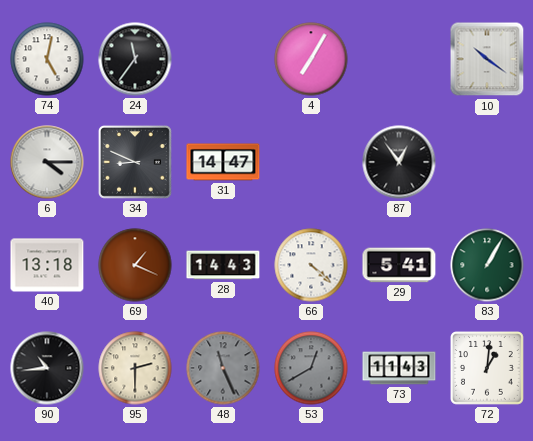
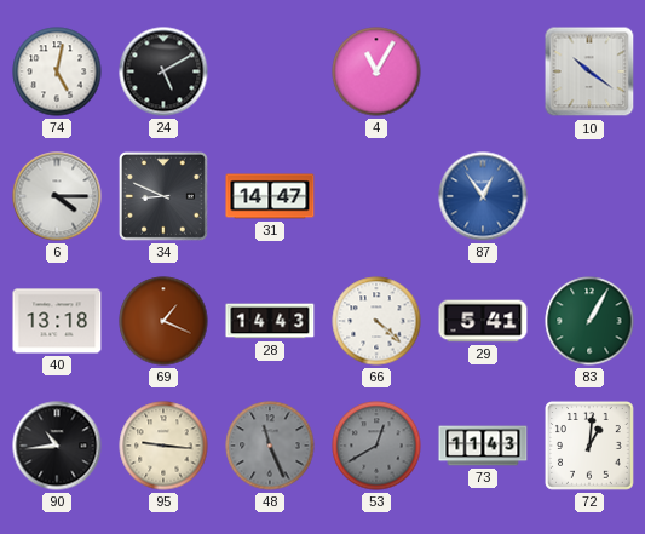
24: 11:36 -> 5:10
4: 7:05 -> 11:05
87 dial: black -> blue
95: 2:30 -> 9:16
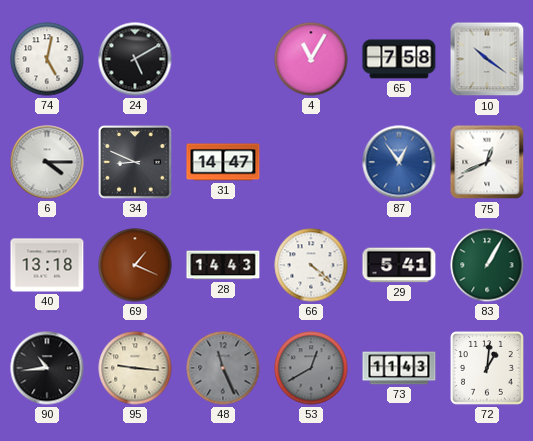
65: none -> 7:58
75: none -> 12:41
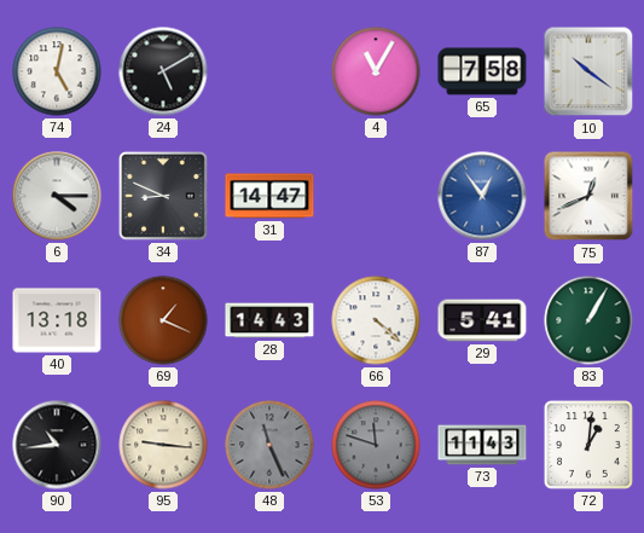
53: 12:40 -> 11:48
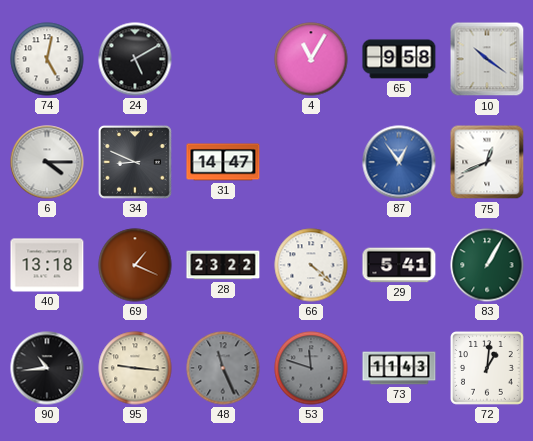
65: 7:58 -> 9:58
28: 14:43 -> 23:22
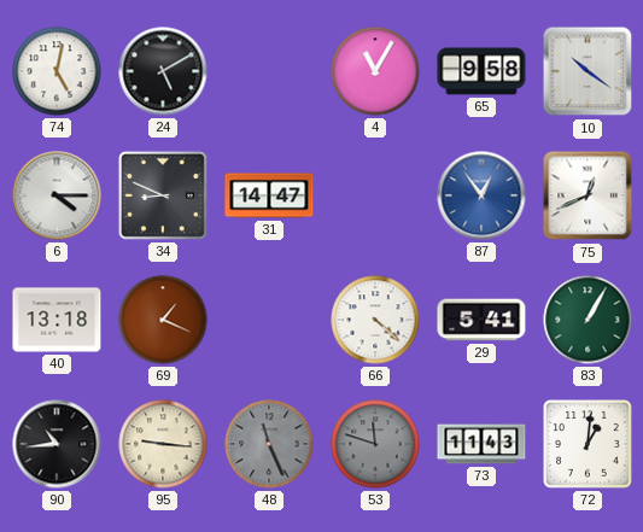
28: 23:22 -> none
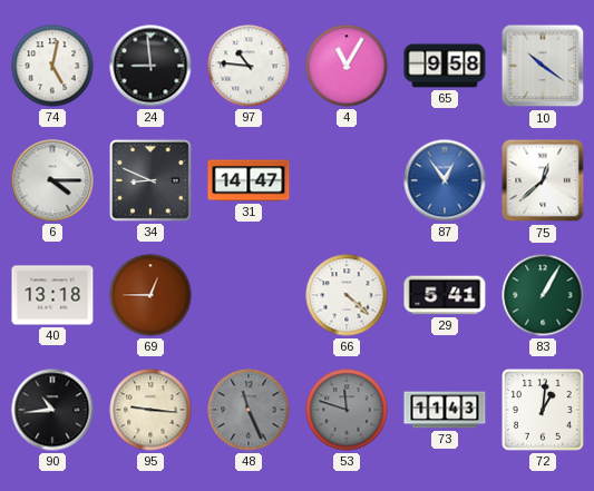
24: 5:10 -> 8:59
97: none -> 10:46
75: 12:41 -> 12:38
69: 1:19 -> 12:45
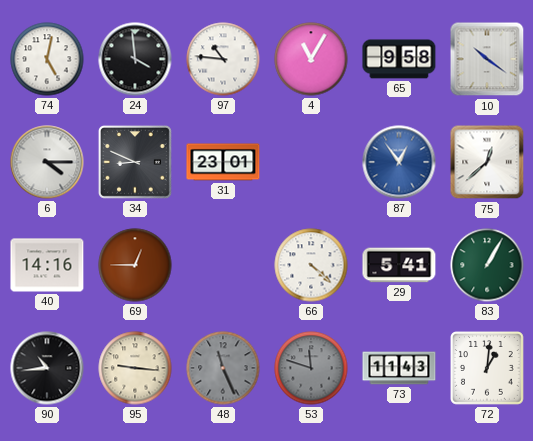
24: 8:59 -> 3:59
31: 14:47 -> 23:01
40: 13:18 -> 14:16
